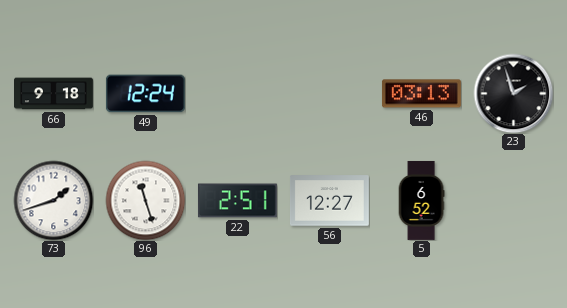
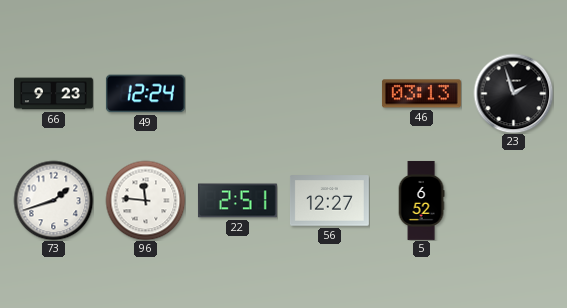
66: 9:18 -> 9:23
96: 11:27 -> 11:46
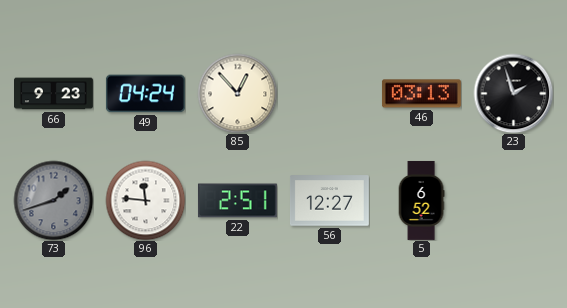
49: 12:24 -> 04:24
85: none -> 12:53
73 dial: white -> grey
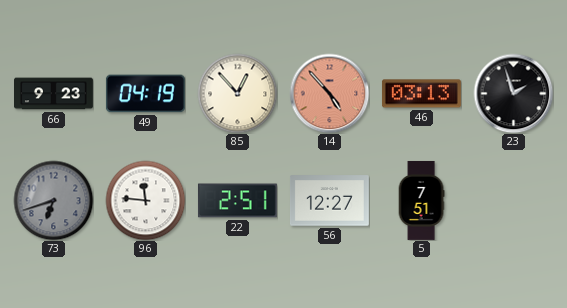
49: 04:24 -> 04:19
14: none -> 4:53
73: 1:42 -> 6:42
5: 6:52 -> 7:51
